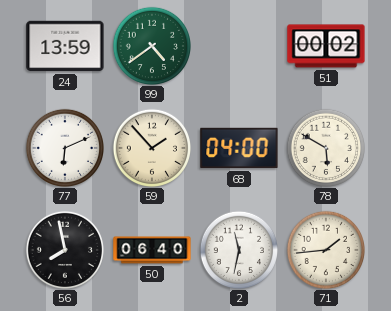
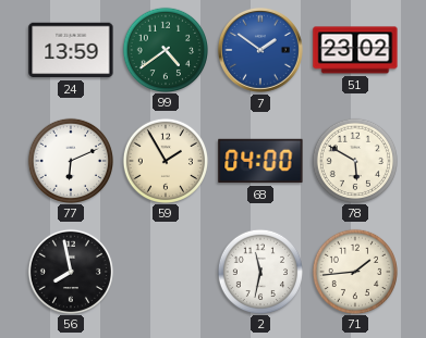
7: none -> 1:51
51: 00:02 -> 23:02
59: 1:53 -> 1:55
50: 06:40 -> none
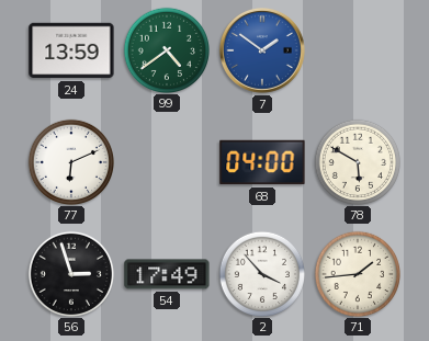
51: 23:02 -> none
59: 1:55 -> none
56: 7:58 -> 2:57
54: none -> 17:49
2: 11:32 -> 3:53
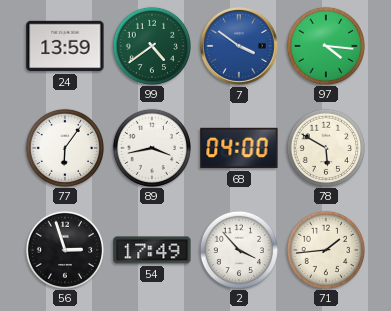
7: 1:51 -> 3:51
97: none -> 4:16
77: 6:11 -> 6:06
89: none -> 3:43
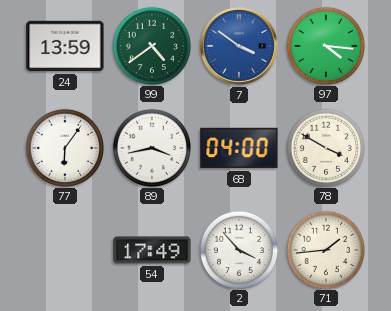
78: 5:50 -> 3:50
56: 2:57 -> none
